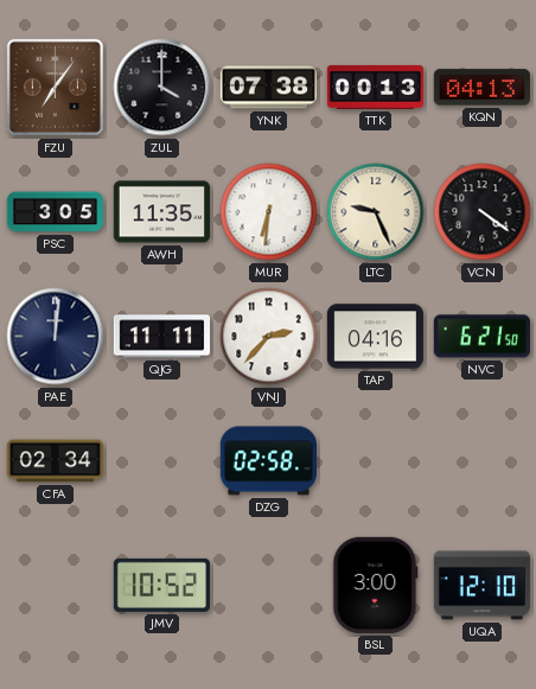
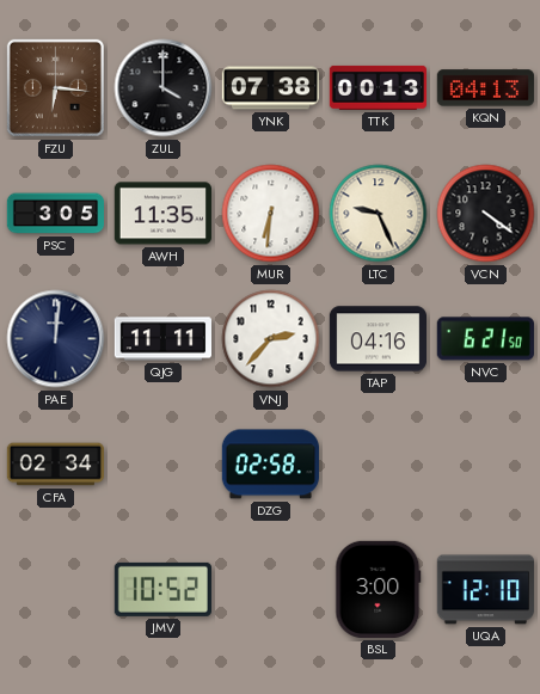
FZU: 7:06 -> 6:16
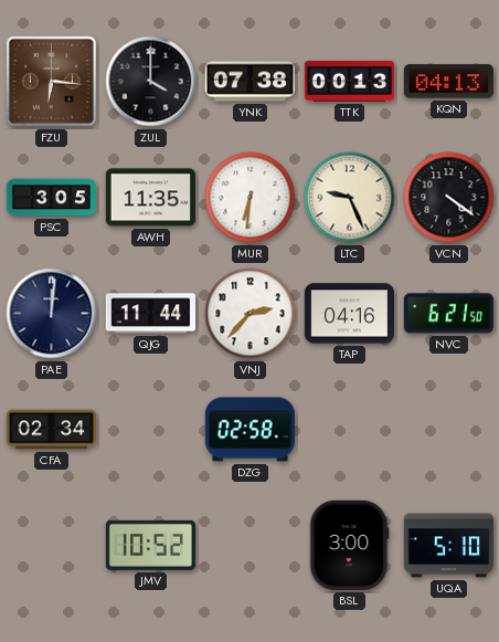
QJG: 11:11 -> 11:44
UQA: 12:10 -> 5:10
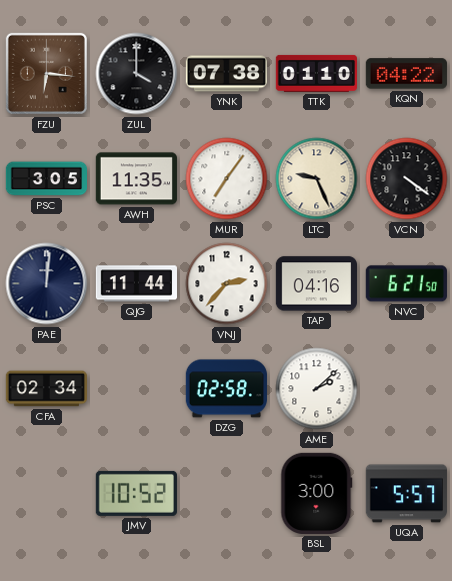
TTK: 00:13 -> 01:10
KQN: 04:13 -> 04:22
MUR: 6:31 -> 7:06
AME: none -> 2:08
UQA: 5:10 -> 5:57
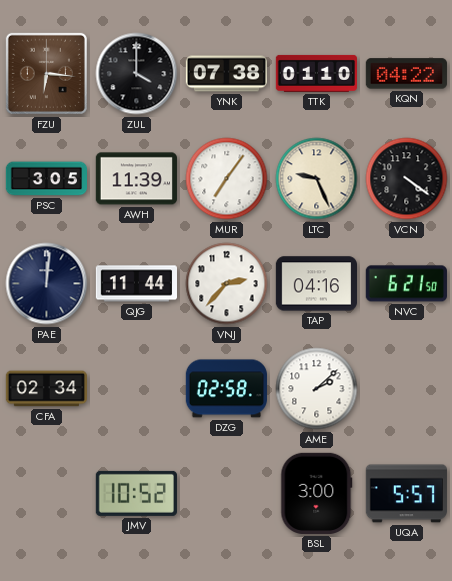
AWH: 11:35 -> 11:39
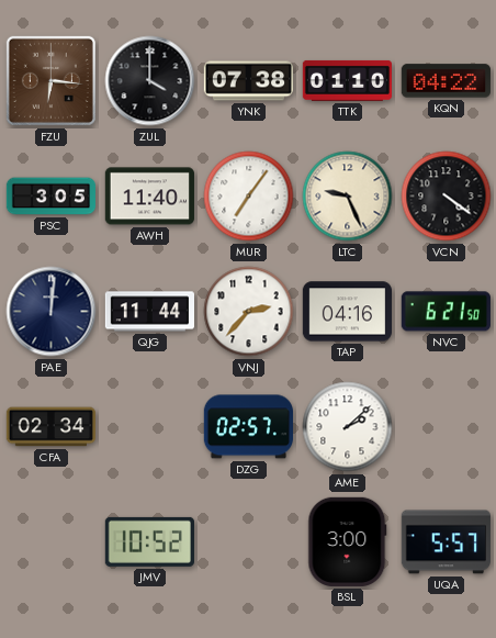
AWH: 11:39 -> 11:40
DZG: 02:58 -> 02:57
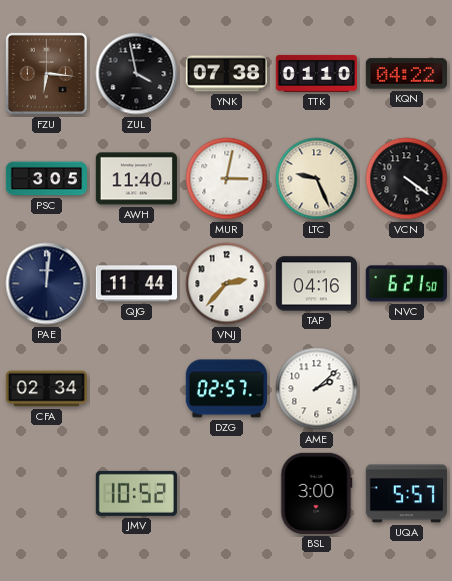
ZUL: 4:00 -> 3:58
MUR: 7:06 -> 3:02
